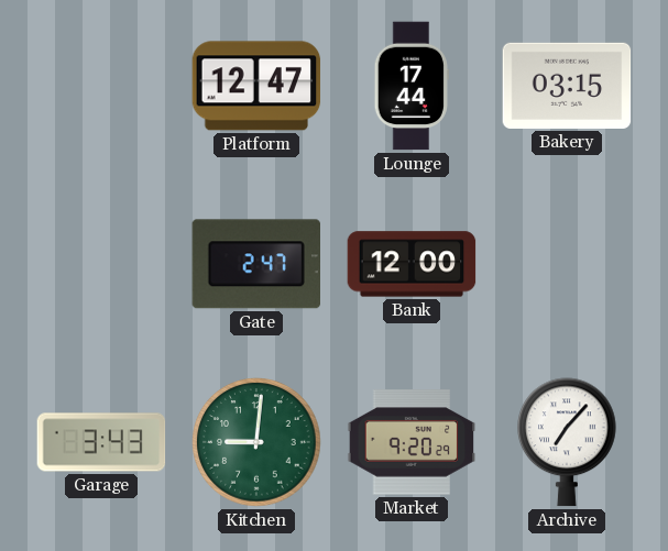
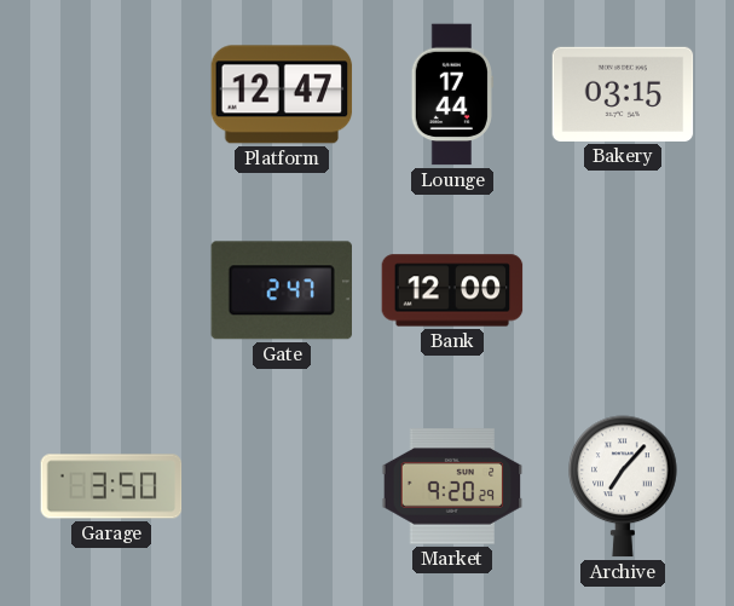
Garage: 3:43 -> 3:50
Kitchen: 9:01 -> none
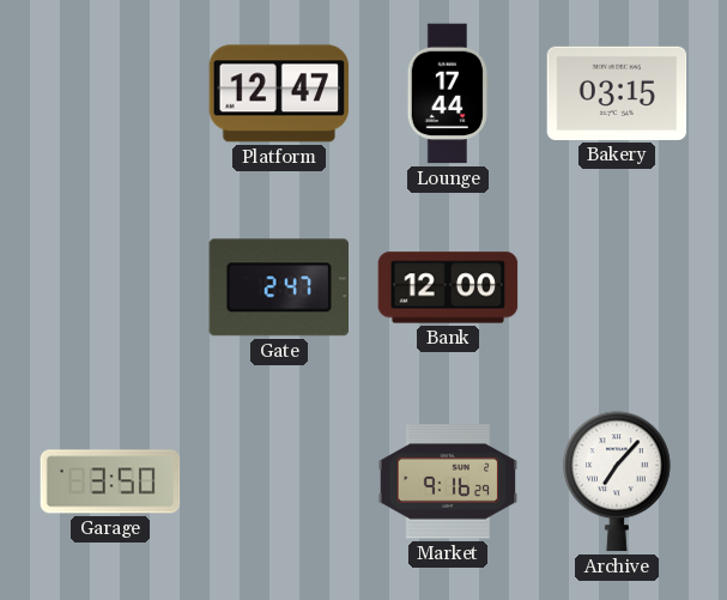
Market: 9:20 -> 9:16
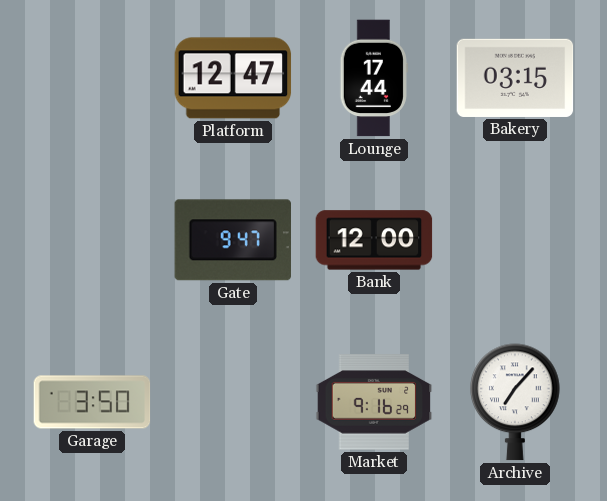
Gate: 2:47 -> 9:47
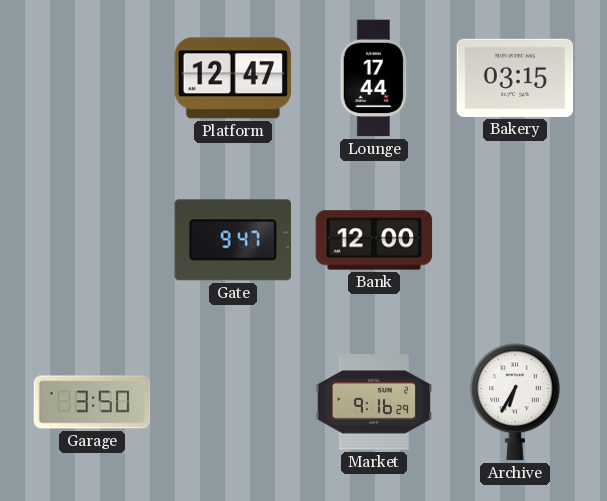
Archive: 7:07 -> 6:35
